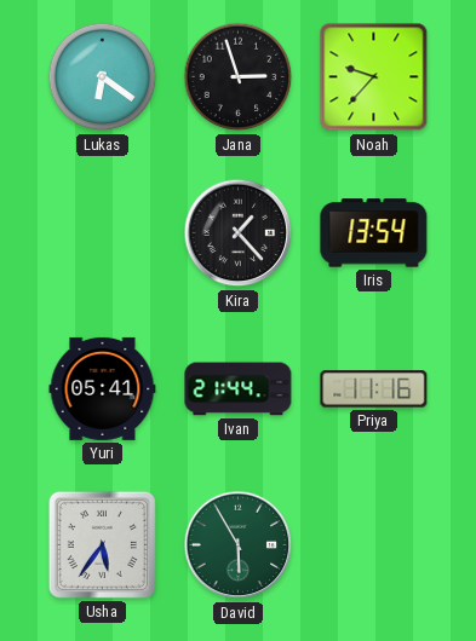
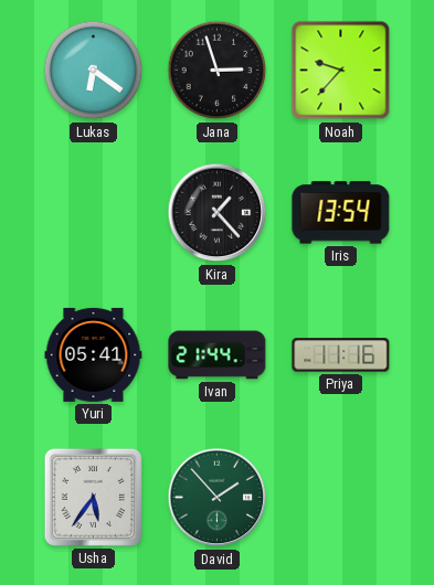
David: 5:55 -> 1:53
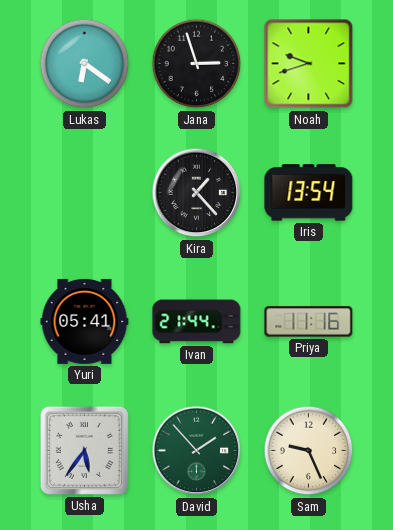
Noah: 9:37 -> 9:42
Sam: none -> 9:26
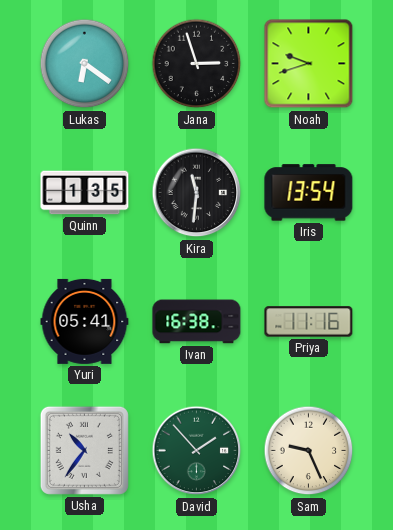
Quinn: none -> 1:35
Kira: 1:23 -> 11:31
Ivan: 21:44 -> 16:38
Usha: 5:36 -> 10:36
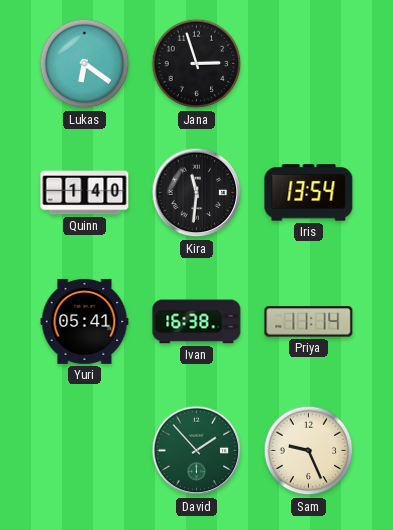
Noah: 9:42 -> none
Quinn: 1:35 -> 1:40
Priya: 11:16 -> 11:14
Usha: 10:36 -> none
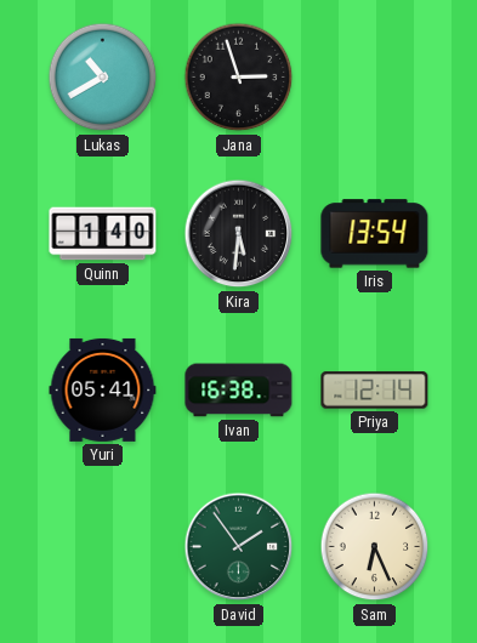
Lukas: 6:21 -> 10:40
Kira: 11:31 -> 5:31
Priya: 11:14 -> 12:14
David: 1:53 -> 1:54
Sam: 9:26 -> 6:26
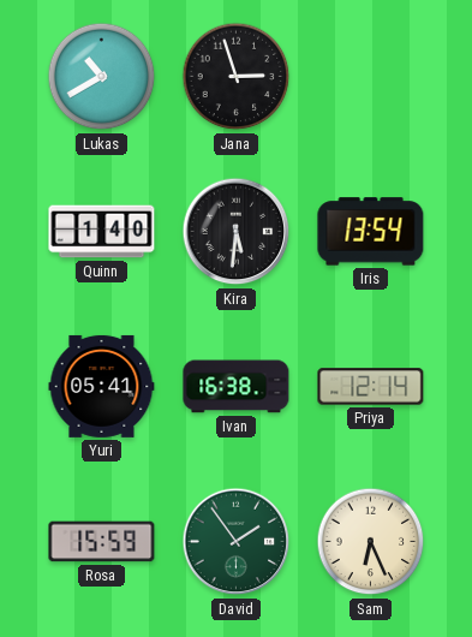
Rosa: none -> 15:59
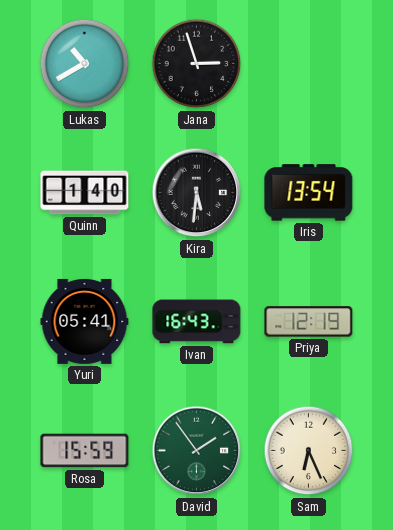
Ivan: 16:38 -> 16:43
Priya: 12:14 -> 12:19
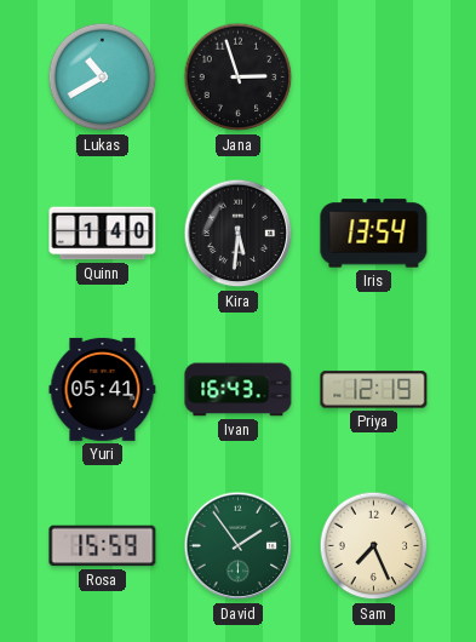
Sam: 6:26 -> 7:26
